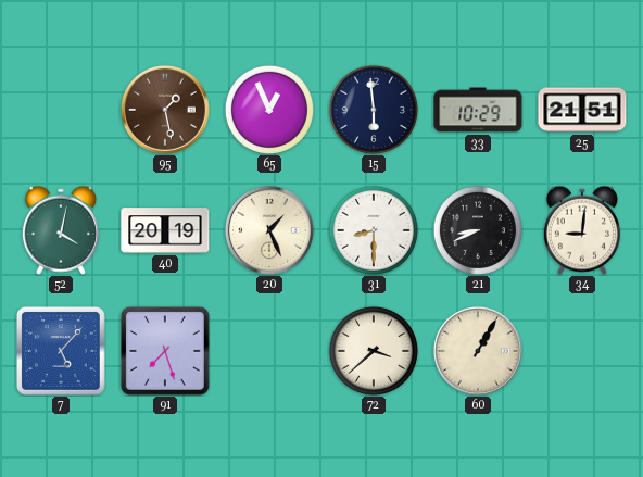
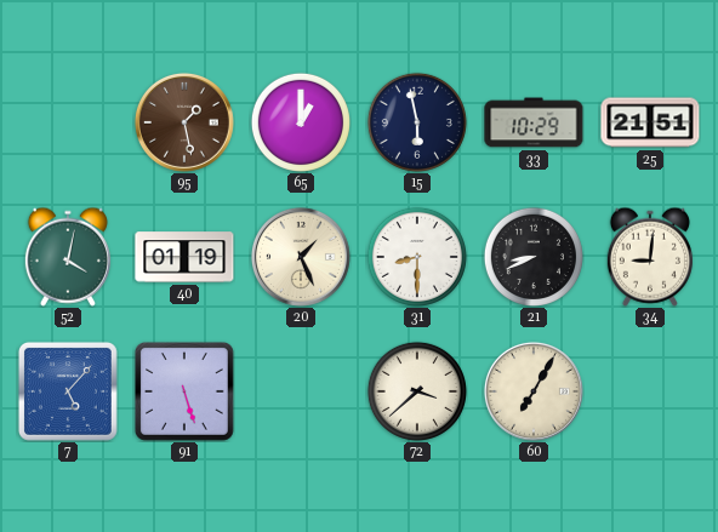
65: 12:56 -> 1:00
15: 5:59 -> 5:58
40: 20:19 -> 01:19
91: 7:27 -> 5:27
60: 1:05 -> 7:05
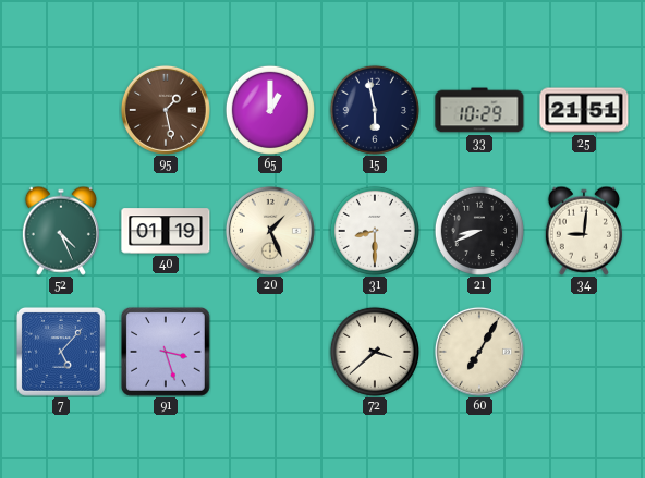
52: 4:02 -> 4:26
91: 5:27 -> 3:27
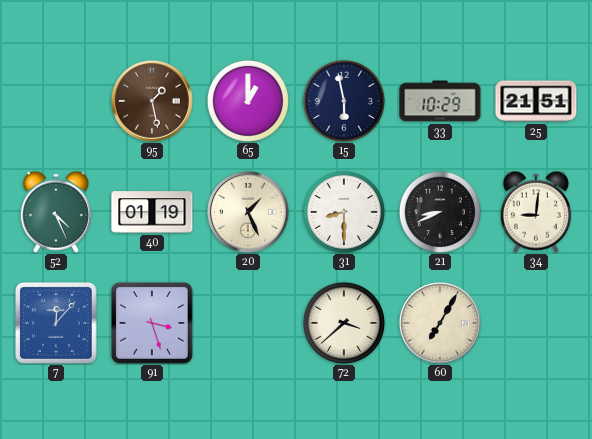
7: 5:07 -> 12:07
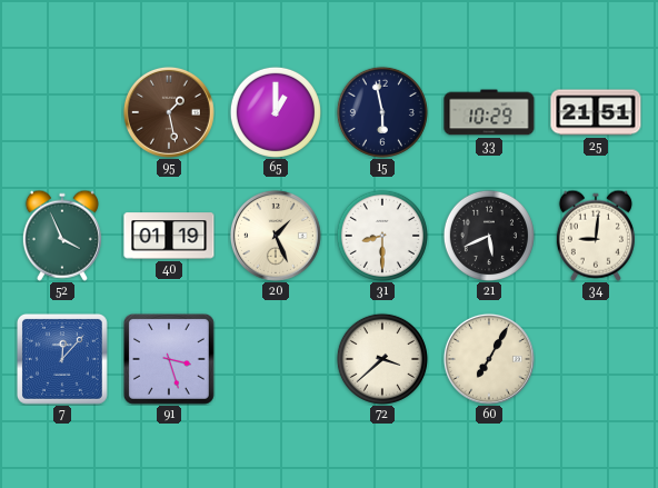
52: 4:26 -> 3:56
21: 8:41 -> 5:41
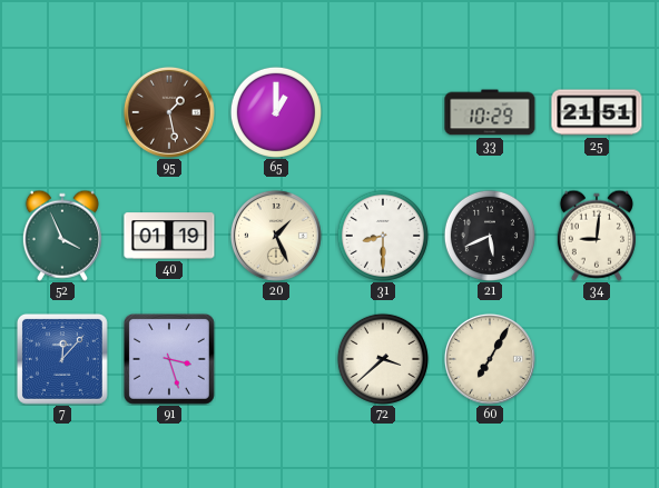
15: 5:58 -> none
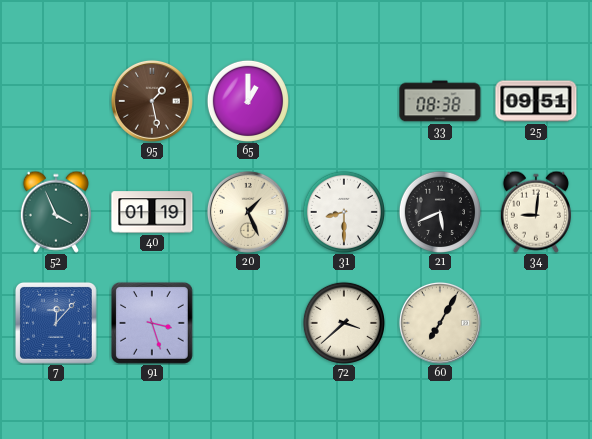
33: 10:29 -> 08:38
25: 21:51 -> 09:51
